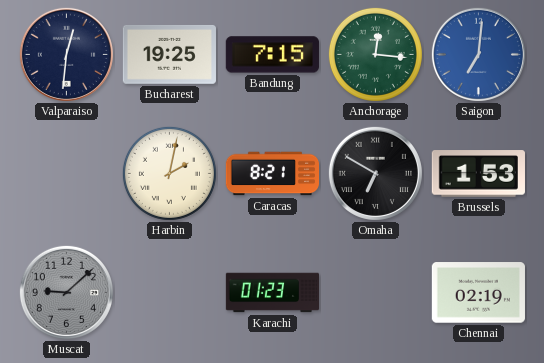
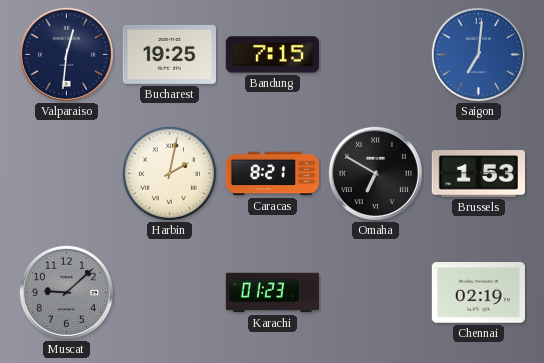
Anchorage: 12:16 -> none
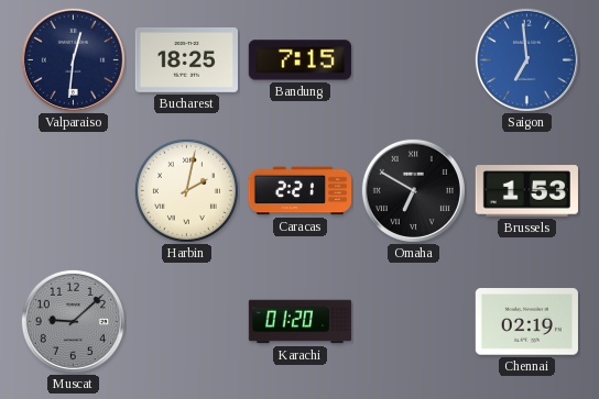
Bucharest: 19:25 -> 18:25
Saigon: 7:01 -> 6:59
Caracas: 8:21 -> 2:21
Karachi: 01:23 -> 01:20
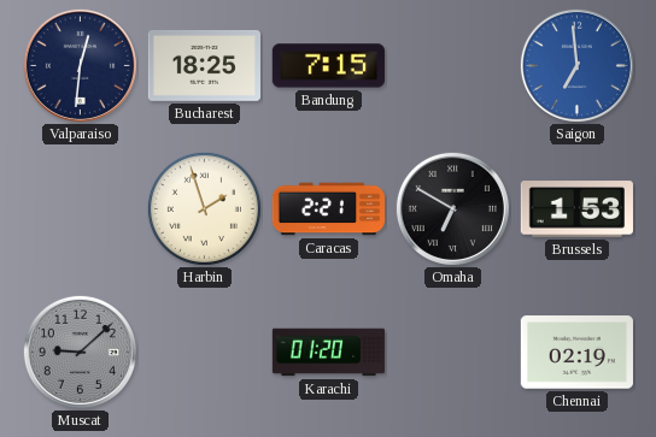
Harbin: 2:02 -> 1:57
